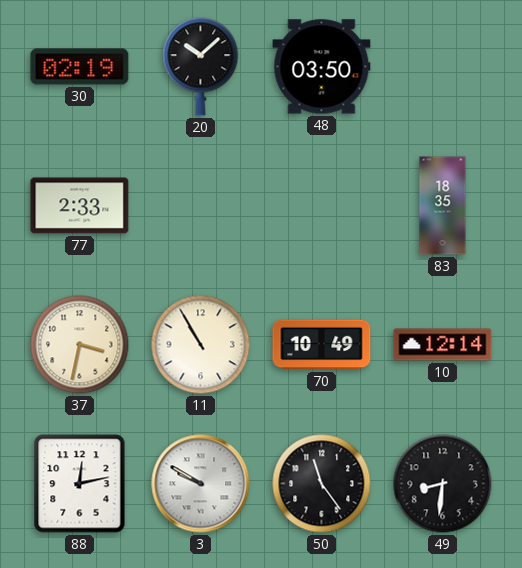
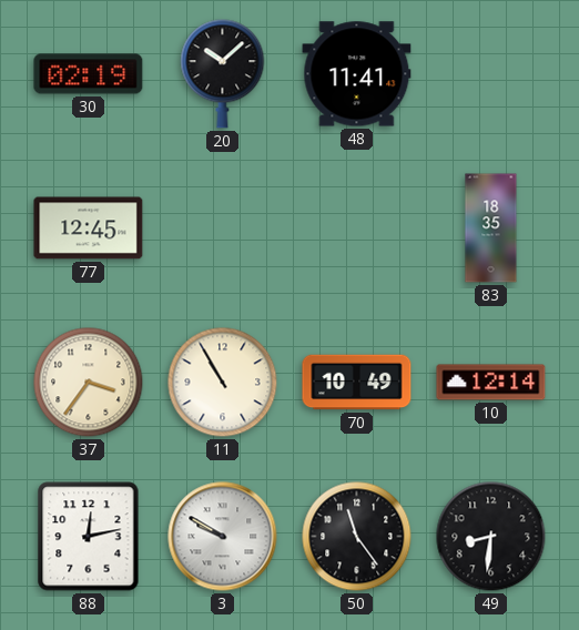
48: 03:50 -> 11:41
77: 2:33 -> 12:45
37: 3:32 -> 3:36
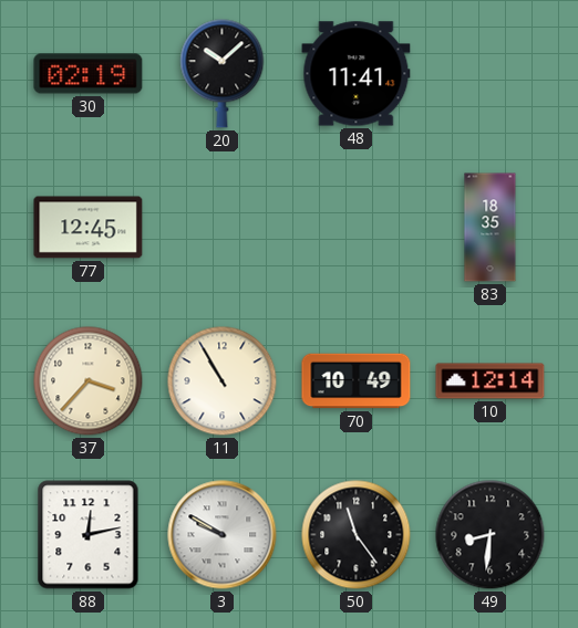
37: 3:36 -> 3:37
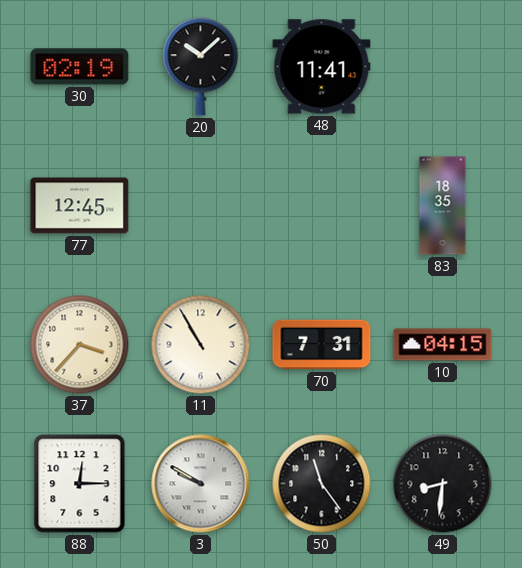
70: 10:49 -> 7:31
10: 12:14 -> 04:15
88: 12:13 -> 12:15
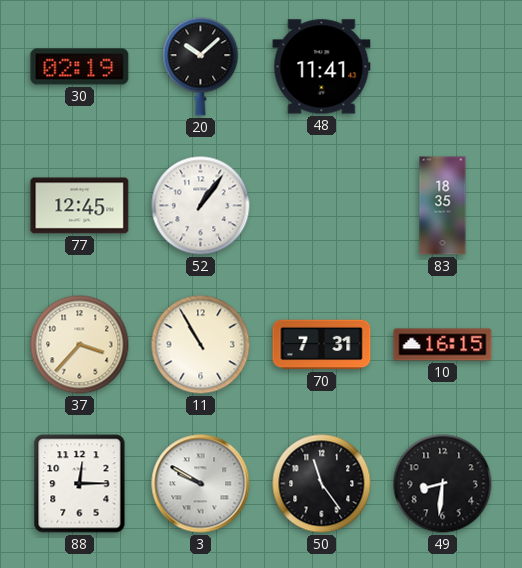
52: none -> 1:06
10: 04:15 -> 16:15
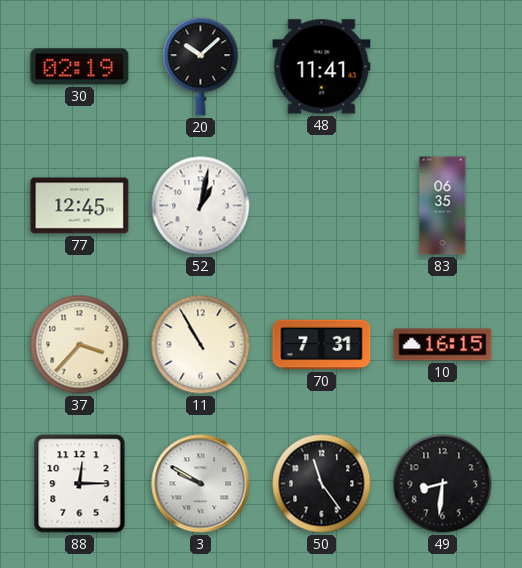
52: 1:06 -> 1:02
83: 18:35 -> 06:35
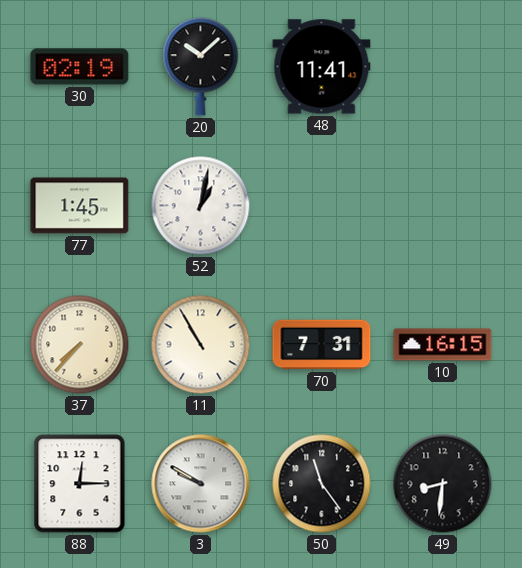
77: 12:45 -> 1:45
83: 06:35 -> none
37: 3:37 -> 7:37
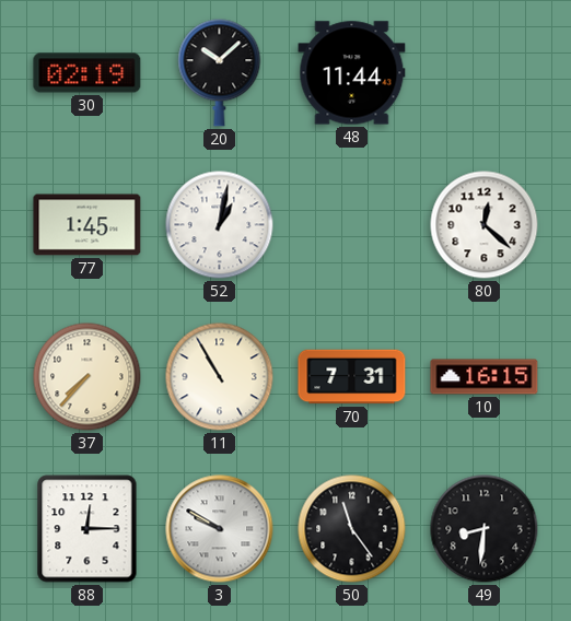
48: 11:41 -> 11:44
80: none -> 12:22
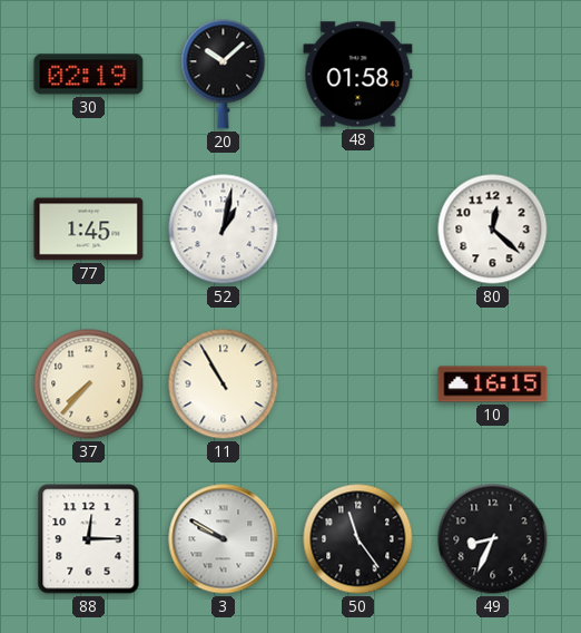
48: 11:44 -> 01:58
70: 7:31 -> none
49: 8:31 -> 8:34
